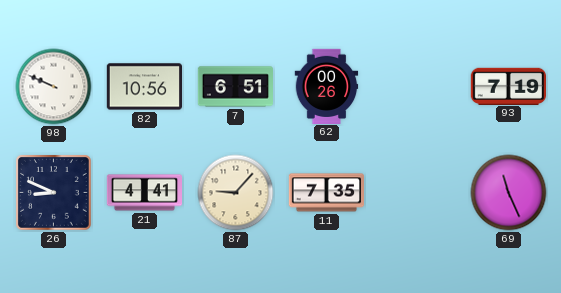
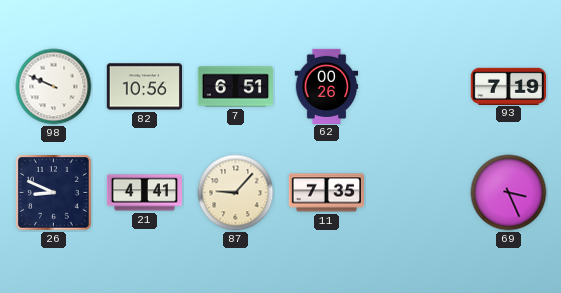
69: 11:26 -> 3:26
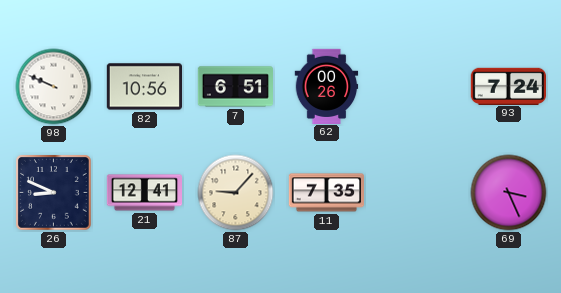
93: 7:19 -> 7:24
21: 4:41 -> 12:41
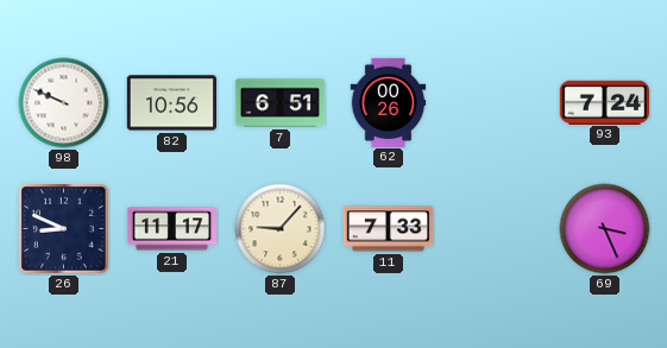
21: 12:41 -> 11:17
11: 7:35 -> 7:33
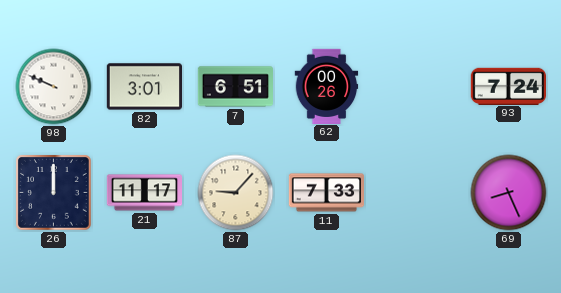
82: 10:56 -> 3:01
26: 8:49 -> 12:00
69: 3:26 -> 8:26
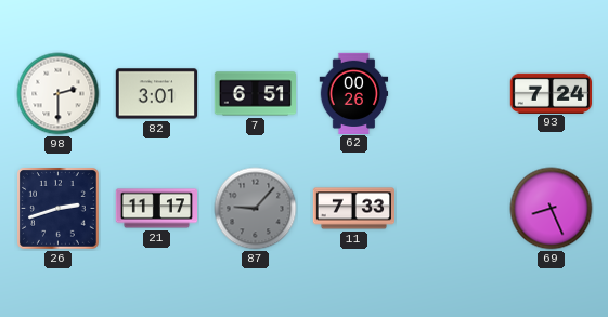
98: 9:49 -> 2:30
26: 12:00 -> 2:42
87 dial: cream -> grey
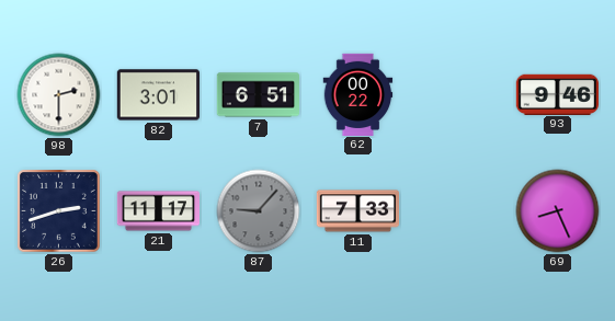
62: 00:26 -> 00:22
93: 7:24 -> 9:46
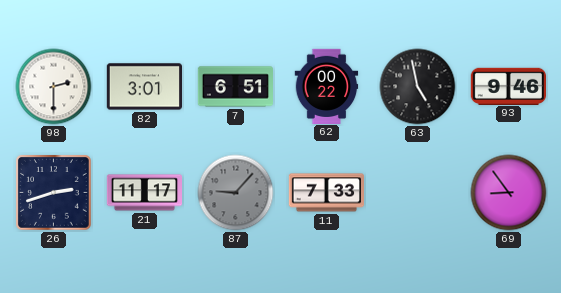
63: none -> 4:58
69: 8:26 -> 8:54
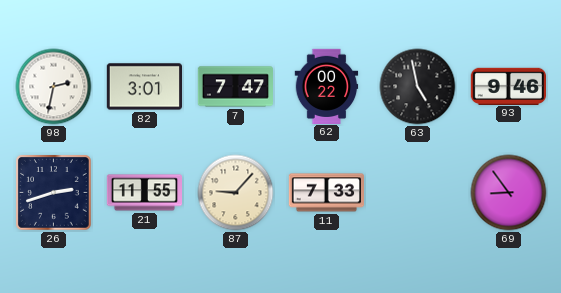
98: 2:30 -> 2:32
7: 6:51 -> 7:47
21: 11:17 -> 11:55
87 dial: grey -> cream
